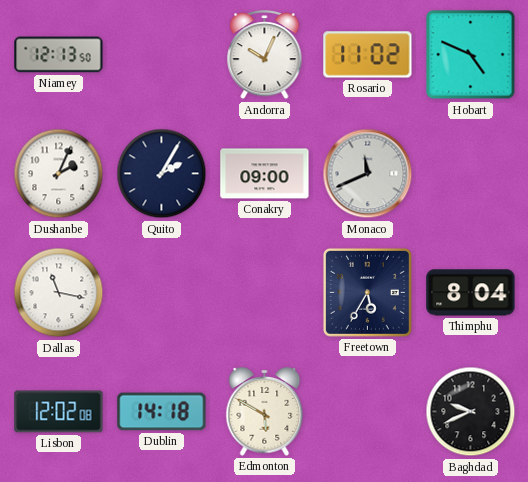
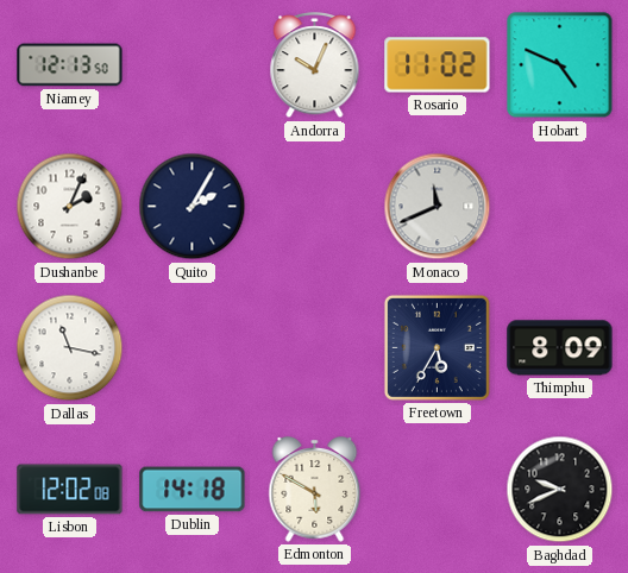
Conakry: 09:00 -> none
Thimphu: 8:04 -> 8:09
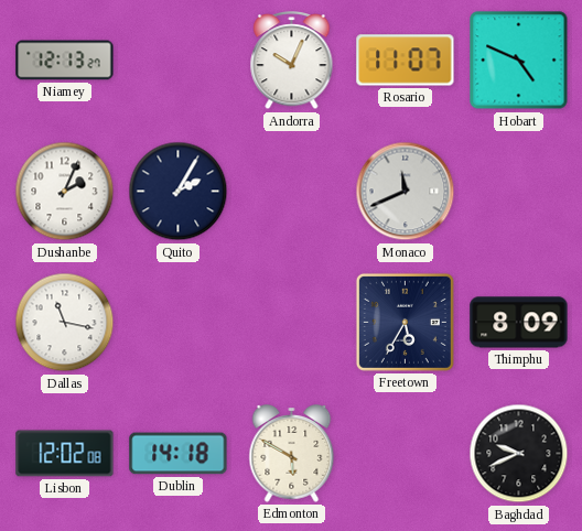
Niamey: 12:13:50 -> 12:13:27
Rosario: 11:02 -> 11:07
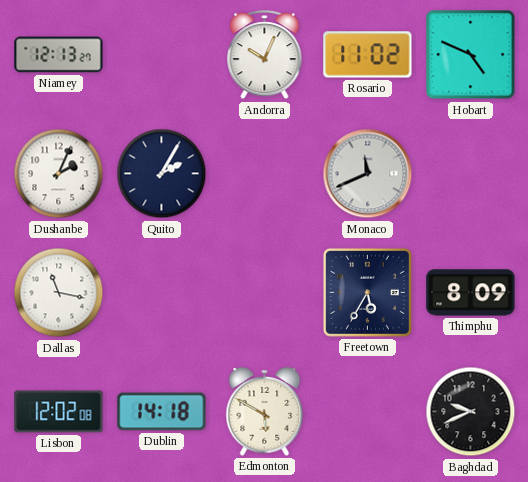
Rosario: 11:07 -> 11:02
